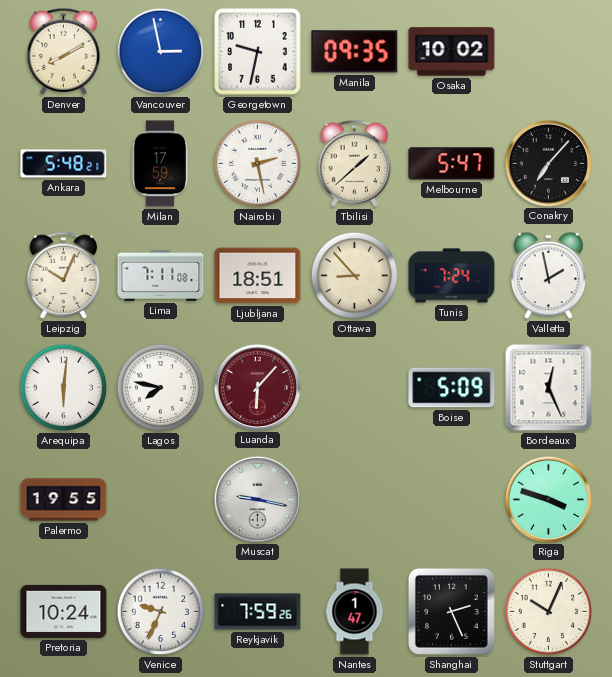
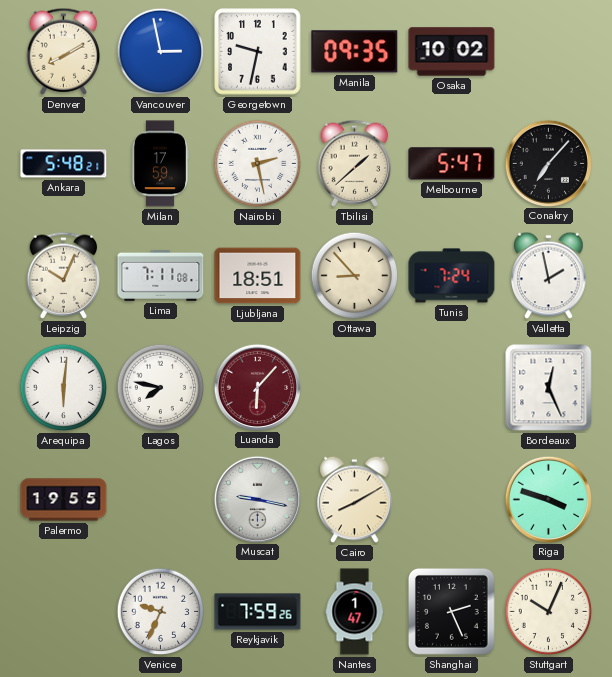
Boise: 5:09 -> none
Cairo: none -> 8:10
Pretoria: 10:24 -> none
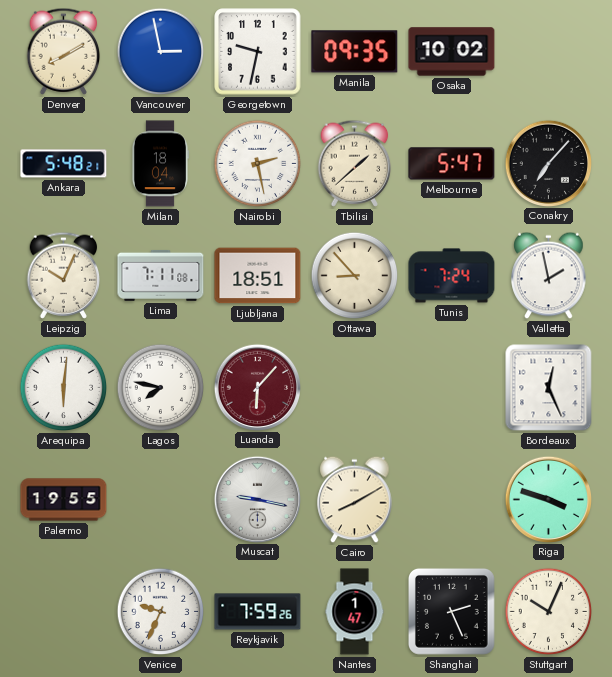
Milan: 17:59 -> 18:04
